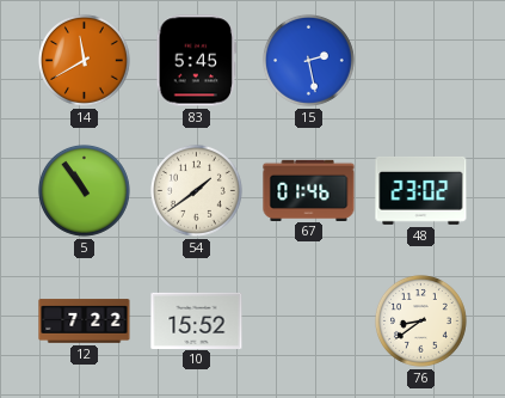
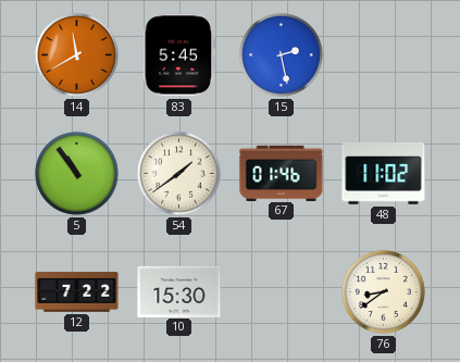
48: 23:02 -> 11:02
10: 15:52 -> 15:30
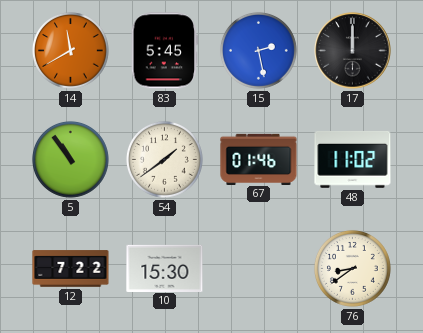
17: none -> 12:00
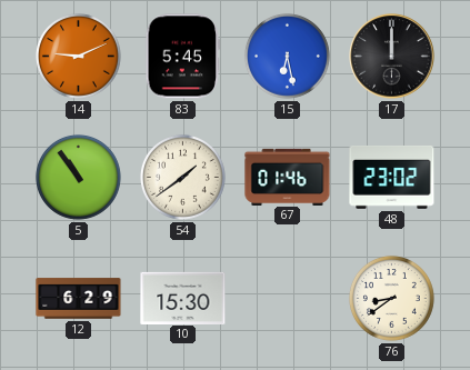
14: 11:40 -> 9:11
15: 2:28 -> 6:28
48: 11:02 -> 23:02
12: 7:22 -> 6:29
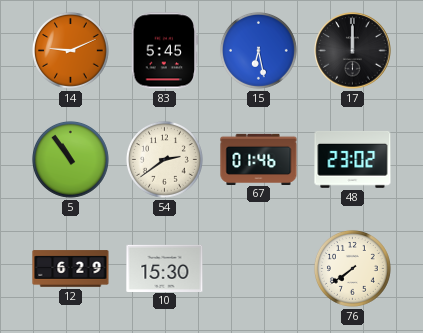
54: 1:39 -> 2:39
76: 8:39 -> 7:39
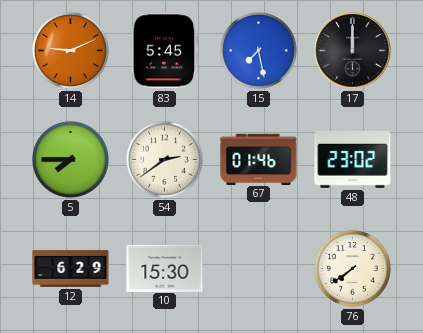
15: 6:28 -> 7:28
5: 10:54 -> 7:45
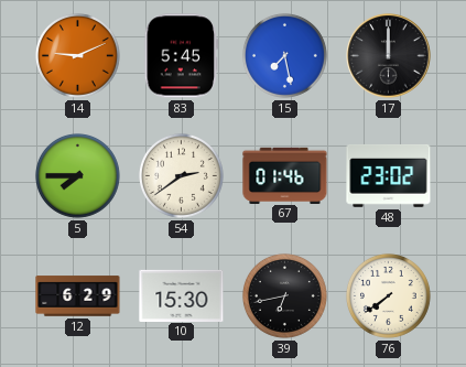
39: none -> 6:43
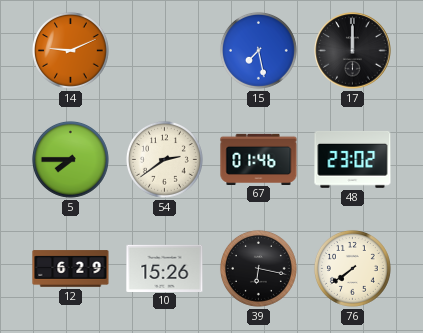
83: 5:45 -> none
10: 15:30 -> 15:26
39: 6:43 -> 6:17
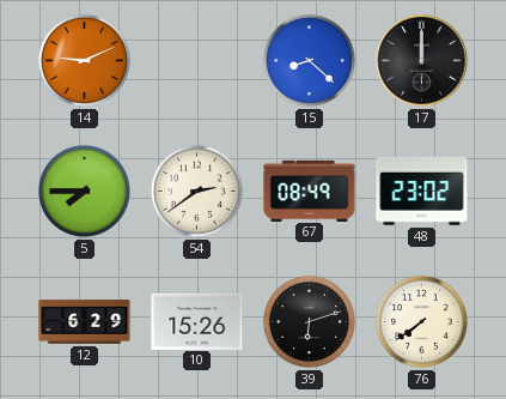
15: 7:28 -> 8:22
67: 01:46 -> 08:49
39: 6:17 -> 6:12
